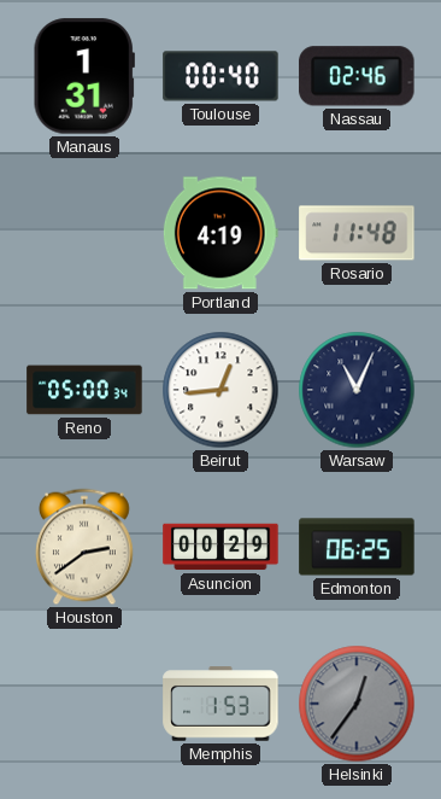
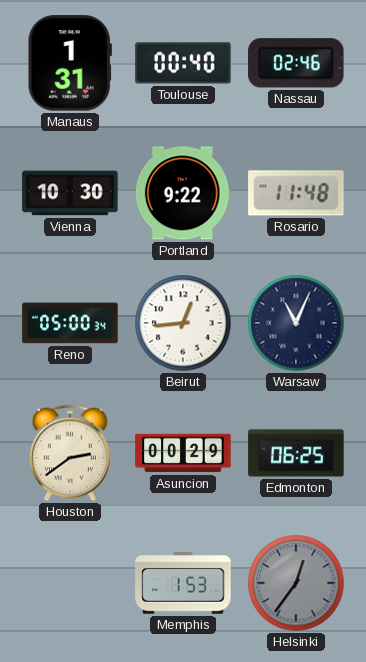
Vienna: none -> 10:30
Portland: 4:19 -> 9:22
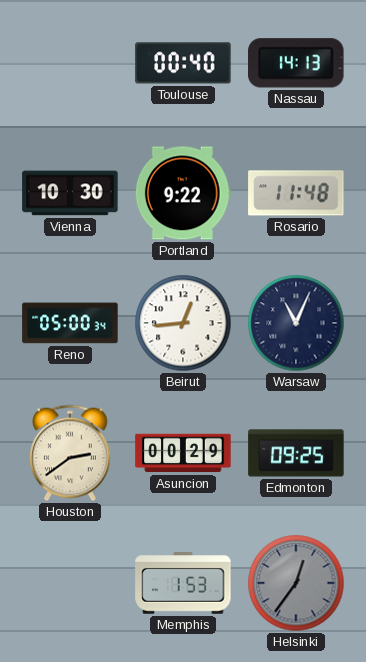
Manaus: 1:31 -> none
Nassau: 02:46 -> 14:13
Edmonton: 06:25 -> 09:25
